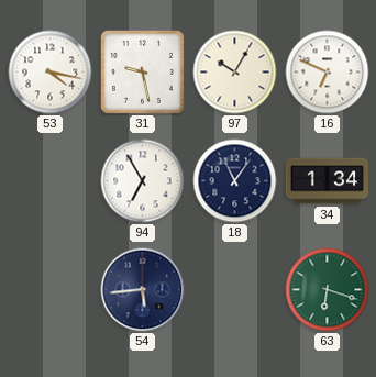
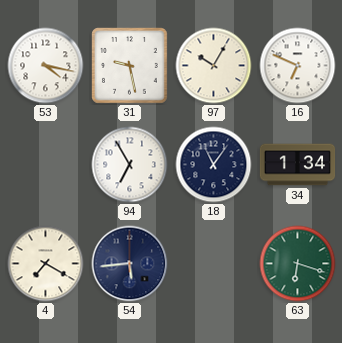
4: none -> 7:20
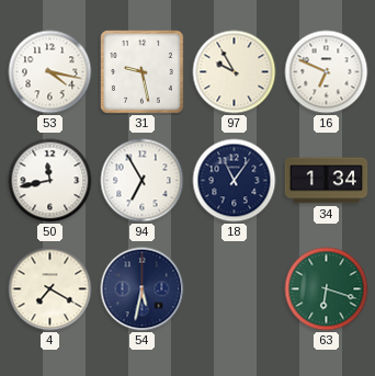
97: 10:05 -> 9:55
50: none -> 11:43
54: 5:44 -> 5:32
